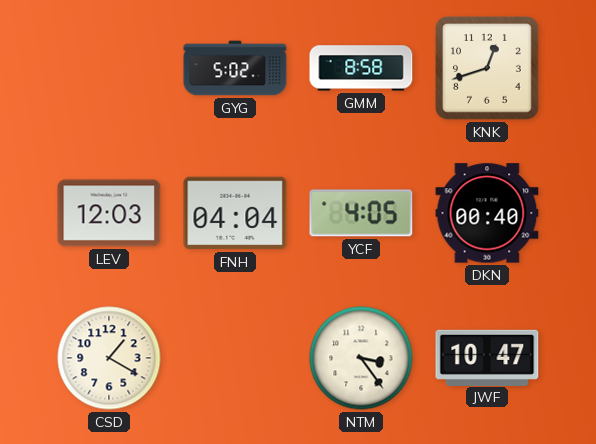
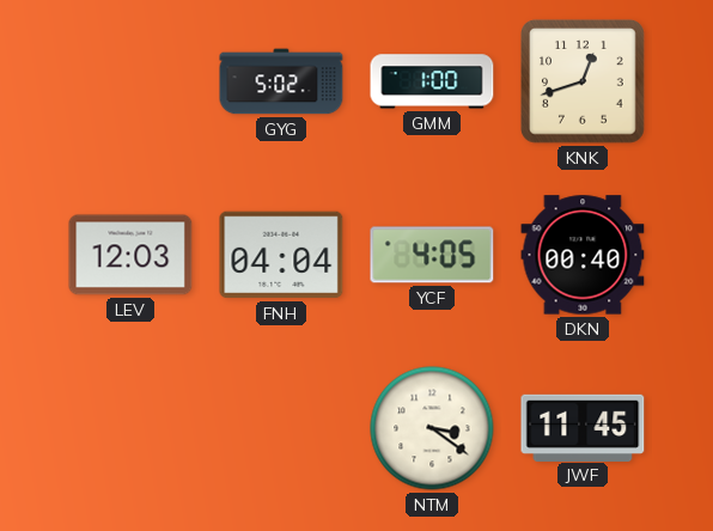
GMM: 8:58 -> 1:00
CSD: 1:20 -> none
NTM: 3:24 -> 3:21
JWF: 10:47 -> 11:45
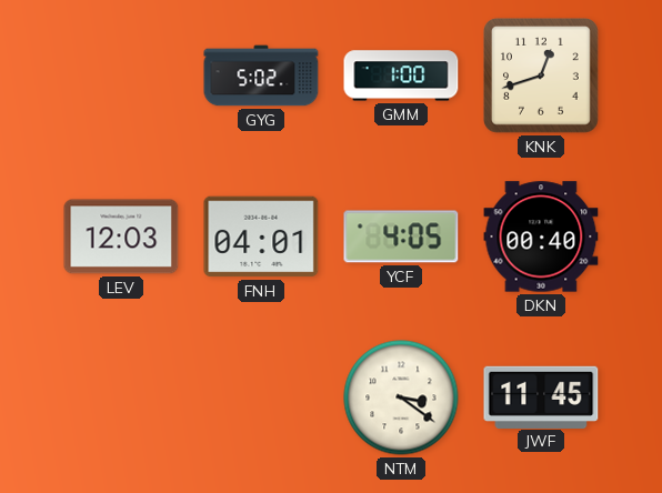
FNH: 04:04 -> 04:01
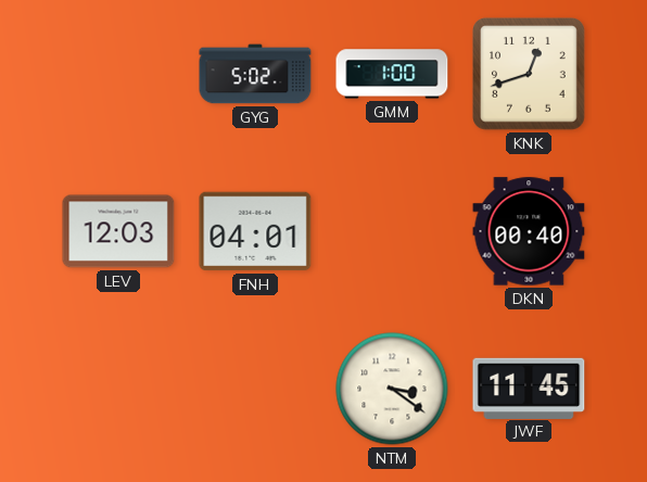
YCF: 4:05 -> none
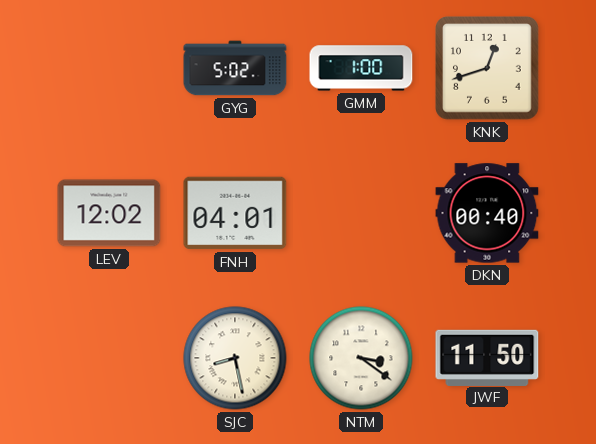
LEV: 12:03 -> 12:02
SJC: none -> 8:28
JWF: 11:45 -> 11:50
